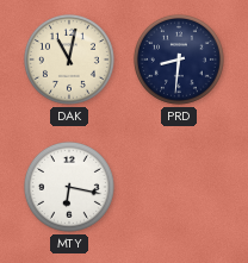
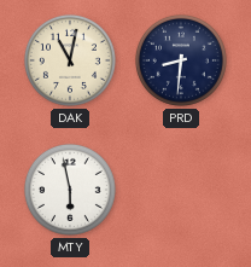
MTY: 6:17 -> 5:58
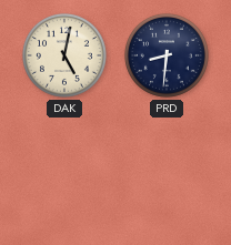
DAK: 11:02 -> 5:02
MTY: 5:58 -> none
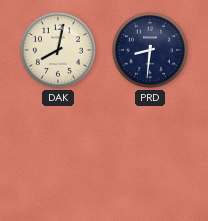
DAK: 5:02 -> 8:02
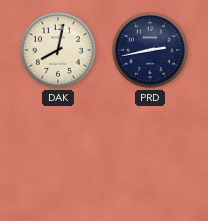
PRD: 8:31 -> 2:43
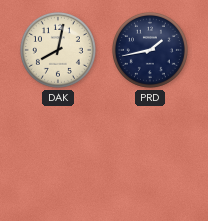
PRD: 2:43 -> 1:43
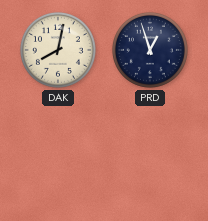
PRD: 1:43 -> 12:57
